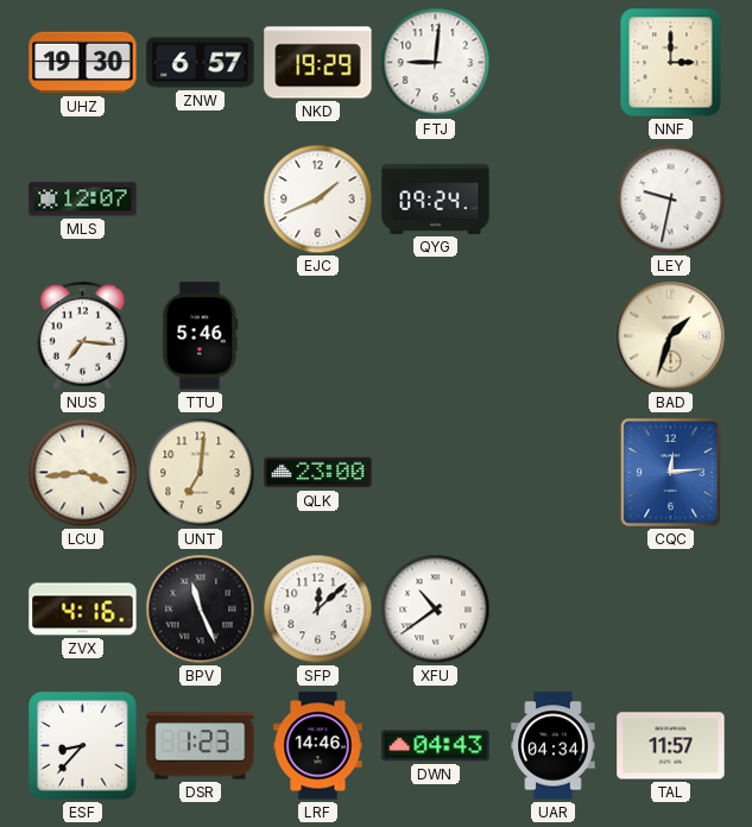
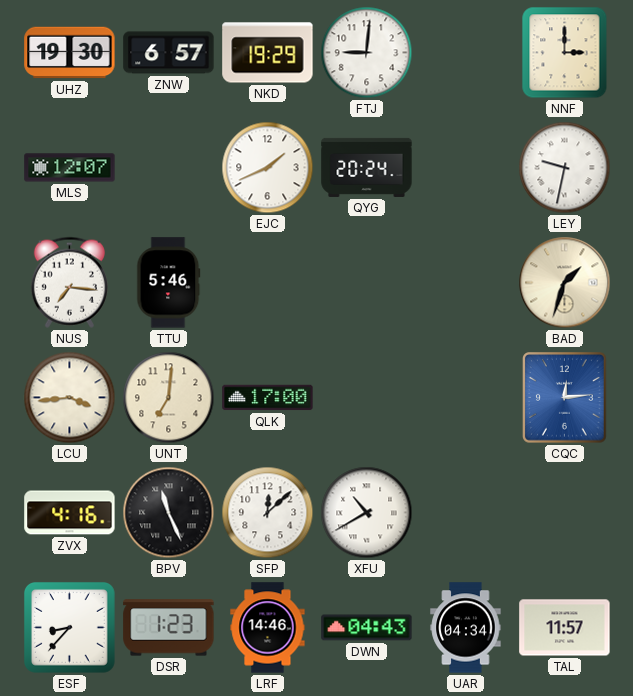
QYG: 09:24 -> 20:24
QLK: 23:00 -> 17:00
XFU: 10:39 -> 10:40
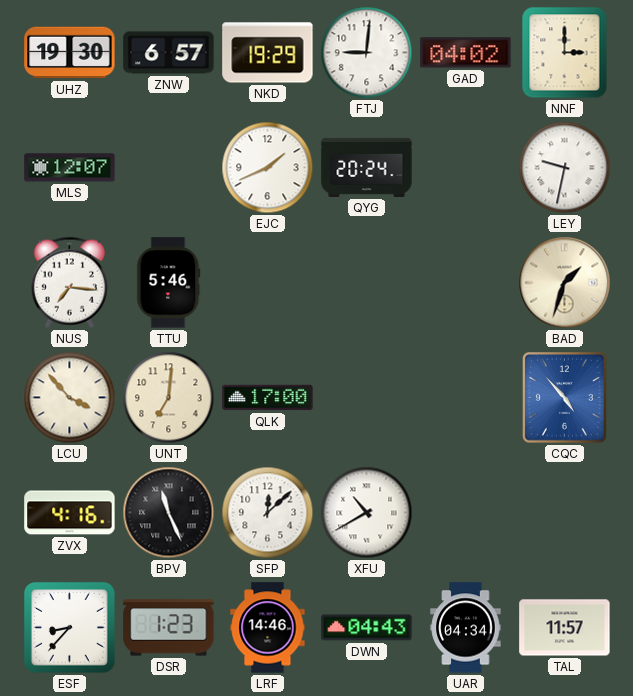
GAD: none -> 04:02
LCU: 3:44 -> 3:53
CQC: 12:14 -> 4:53
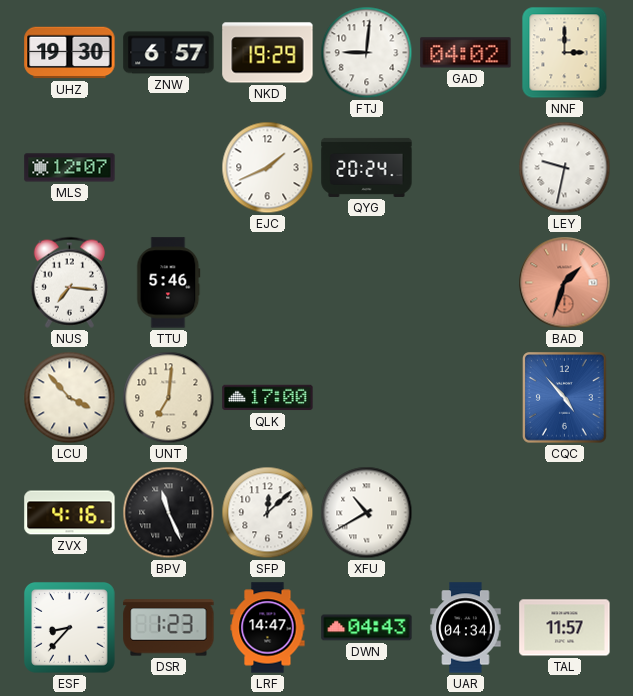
BAD dial: cream -> salmon
LRF: 14:46 -> 14:47
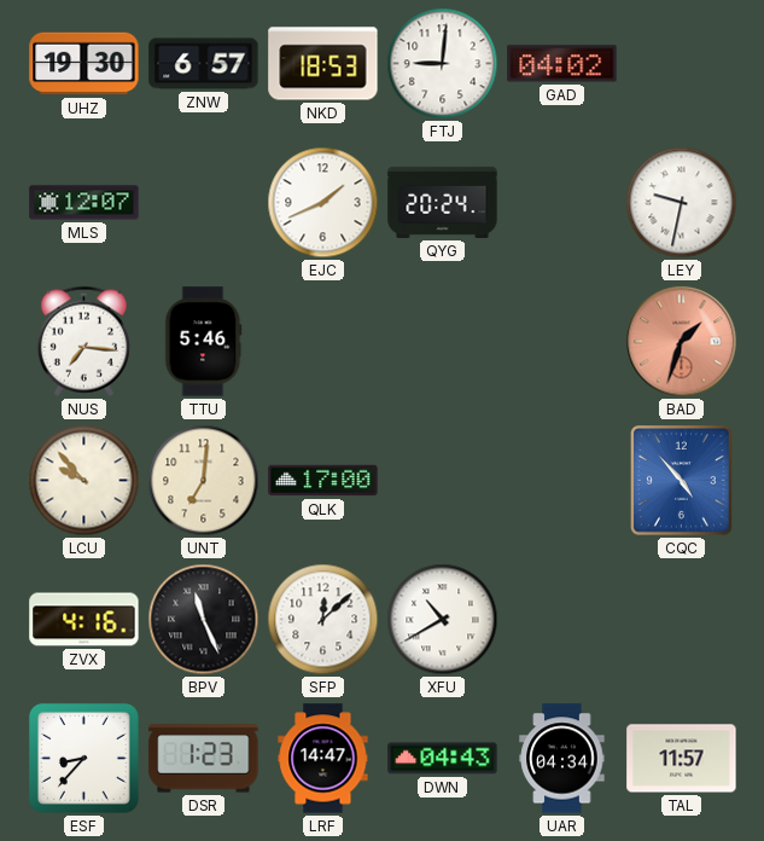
NKD: 19:29 -> 18:53
NNF: 3:00 -> none
LCU: 3:53 -> 9:53
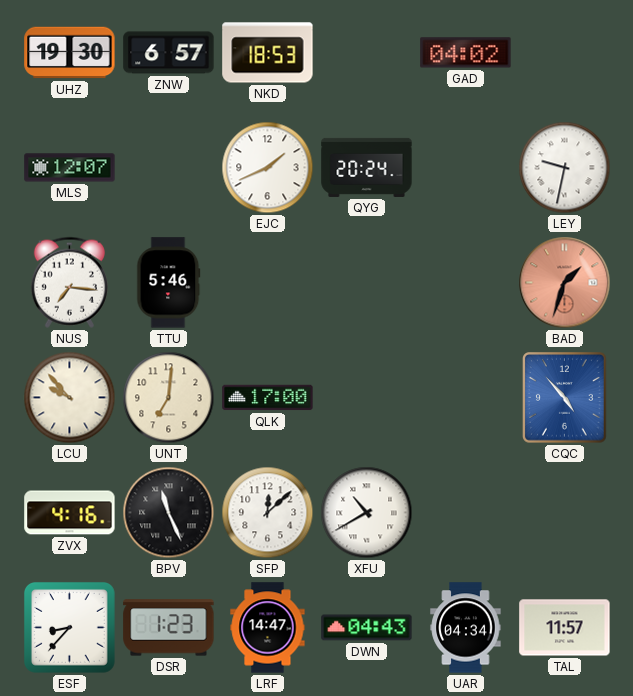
FTJ: 9:01 -> none
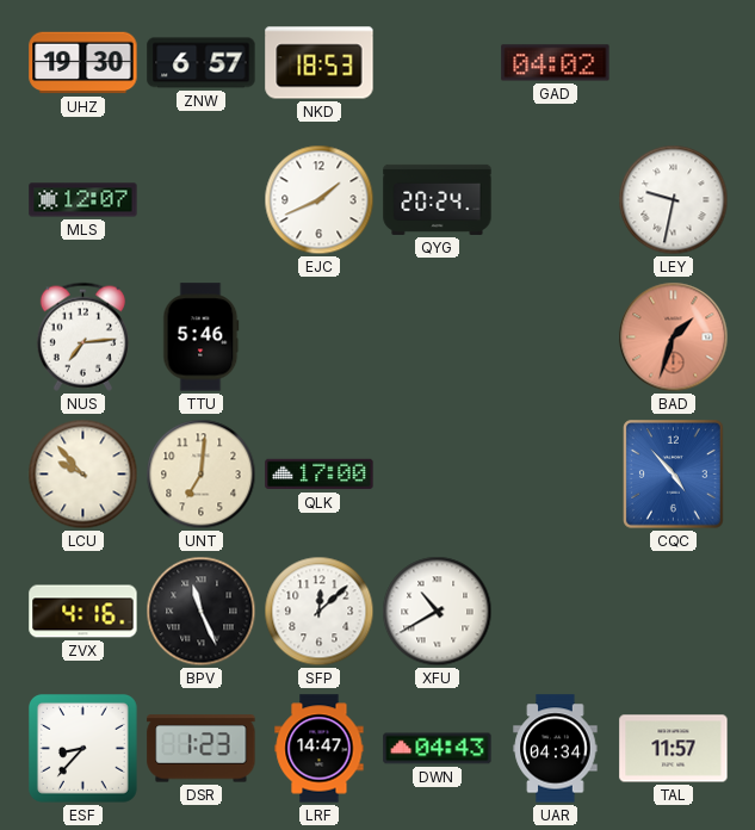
NUS: 7:16 -> 7:14
